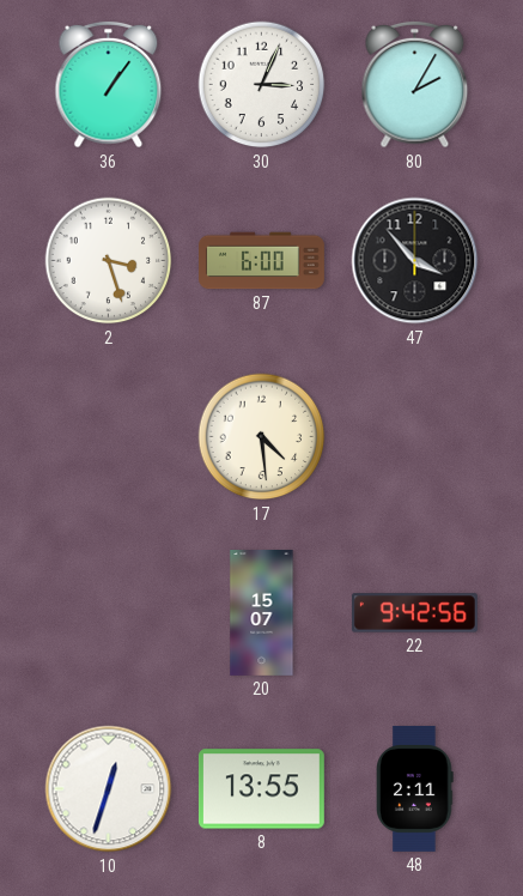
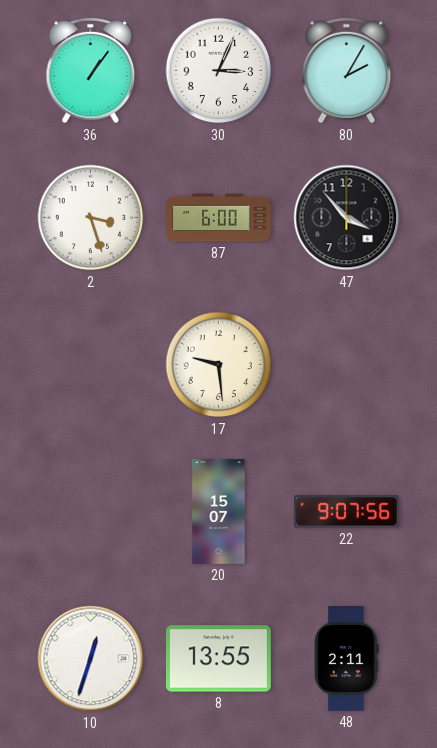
17: 4:29 -> 9:29
22: 9:42 -> 9:07
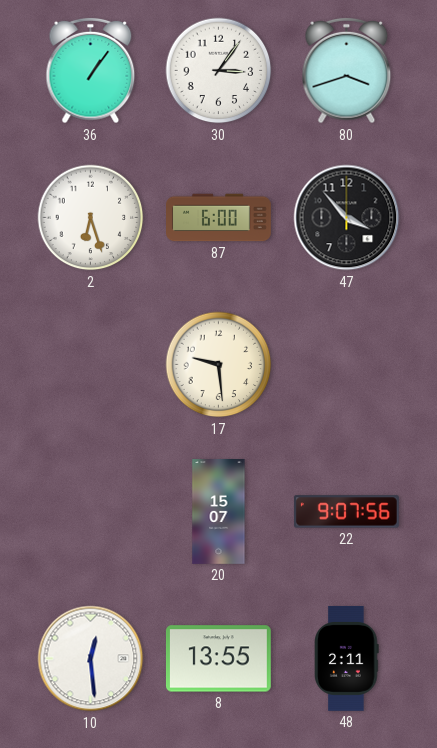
30: 3:04 -> 3:06
80: 2:05 -> 3:42
2: 3:27 -> 6:27
10: 12:33 -> 12:29
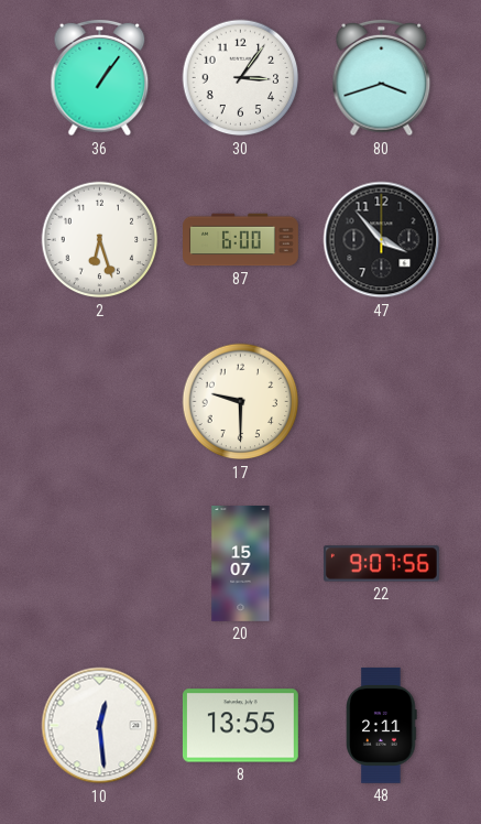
17: 9:29 -> 9:30
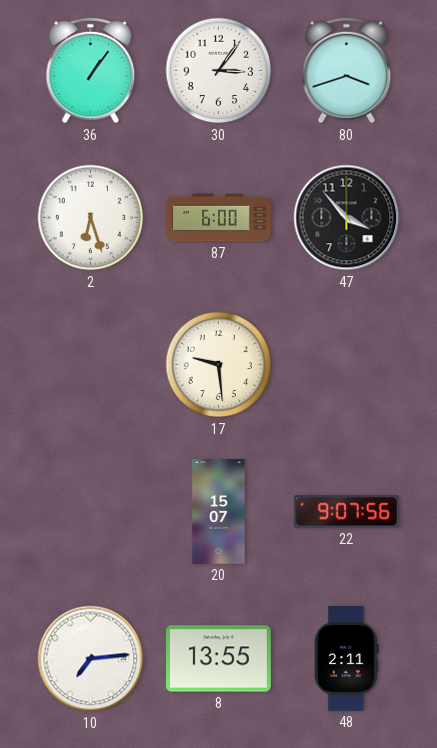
17: 9:30 -> 9:29
10: 12:29 -> 7:14
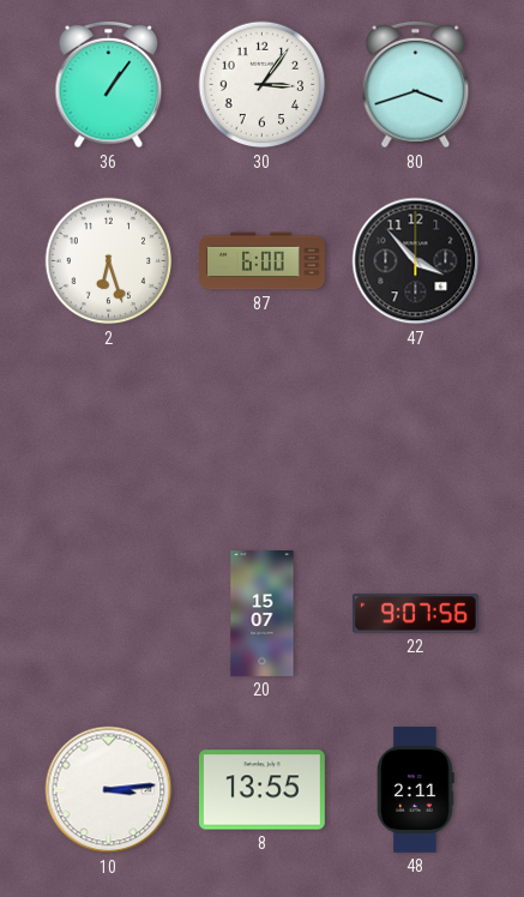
17: 9:29 -> none
10: 7:14 -> 3:14
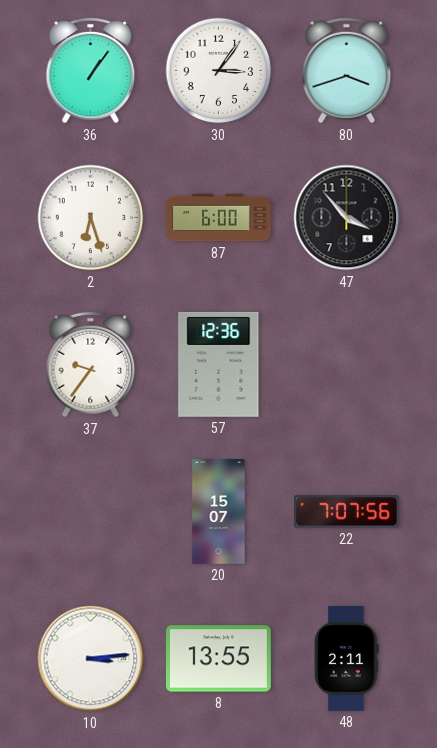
37: none -> 9:36
57: none -> 12:36
22: 9:07 -> 7:07
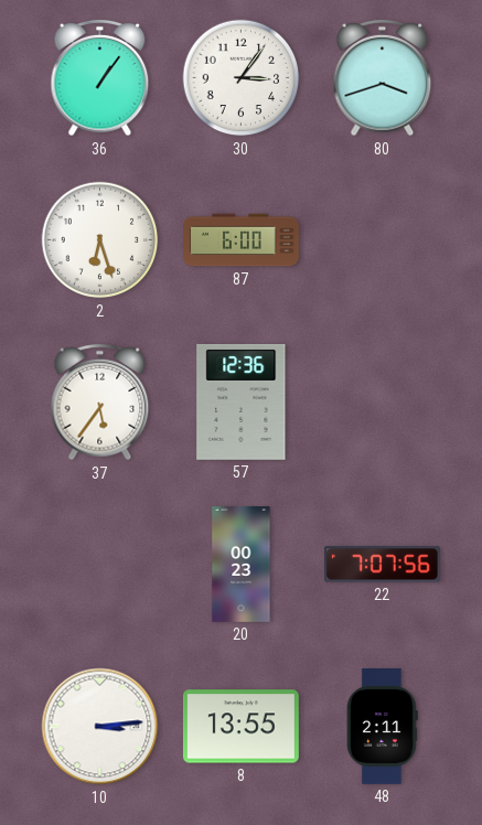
47: 3:53 -> none
37: 9:36 -> 5:36
20: 15:07 -> 00:23
